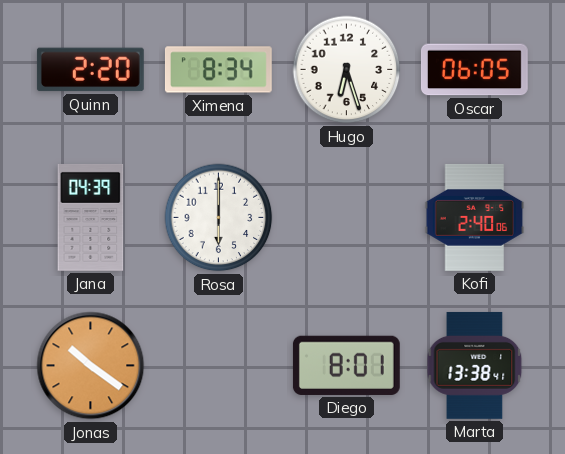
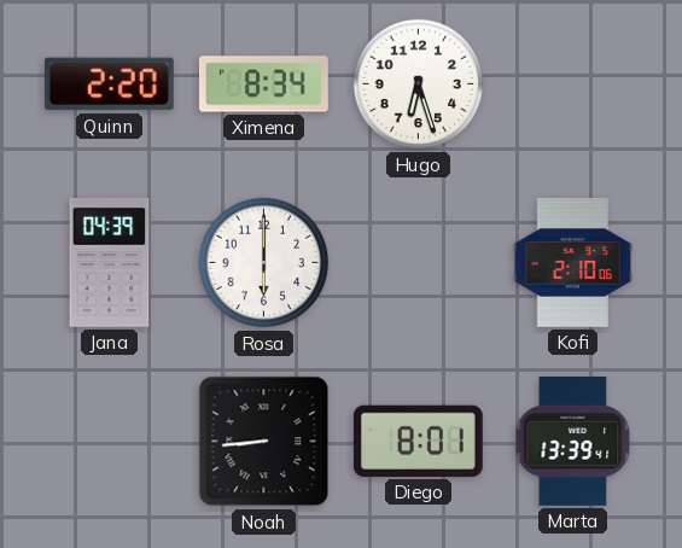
Oscar: 06:05 -> none
Kofi: 2:40 -> 2:10
Jonas: 10:21 -> none
Noah: none -> 8:44
Marta: 13:38 -> 13:39
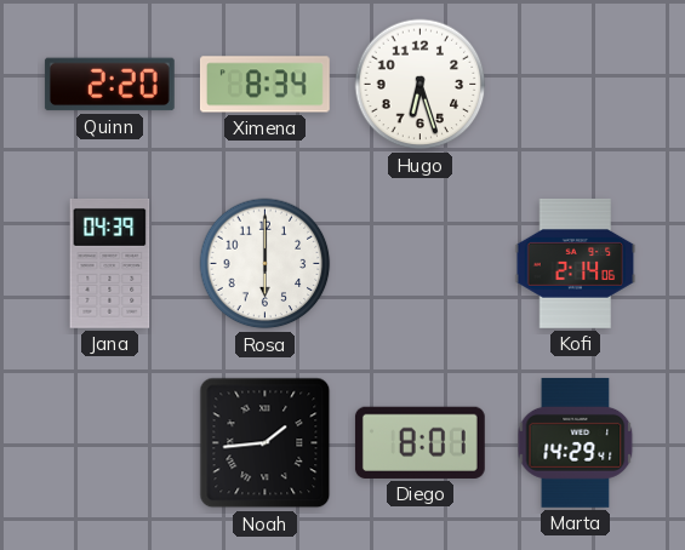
Kofi: 2:10 -> 2:14
Noah: 8:44 -> 1:44
Marta: 13:39 -> 14:29
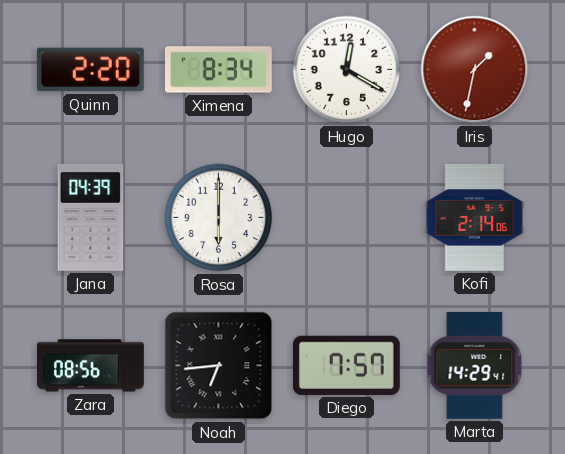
Hugo: 6:27 -> 12:20
Iris: none -> 1:32
Zara: none -> 08:56
Noah: 1:44 -> 6:44
Diego: 8:01 -> 7:57
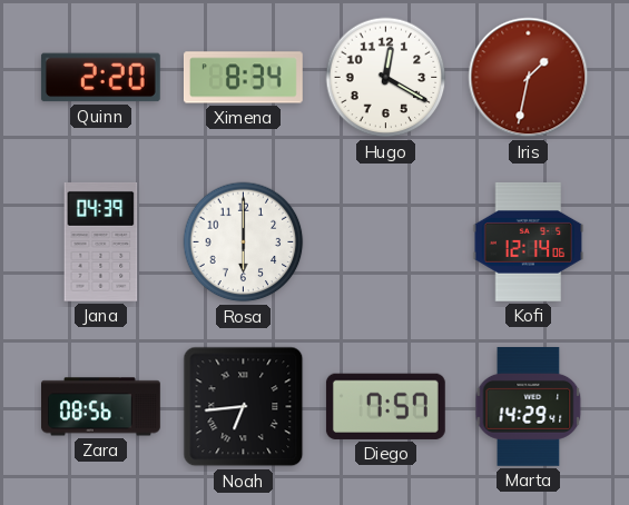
Kofi: 2:14 -> 12:14
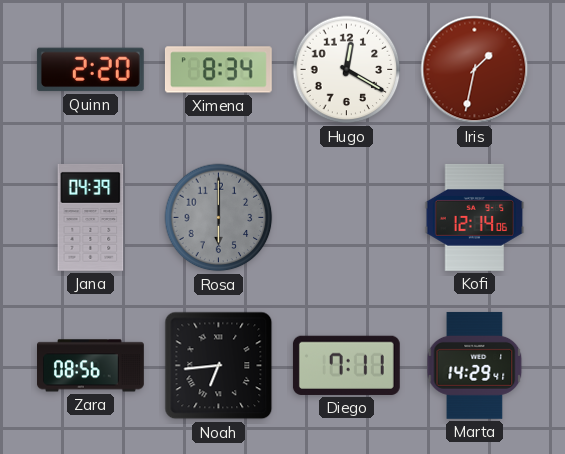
Rosa dial: white -> grey
Diego: 7:57 -> 7:11
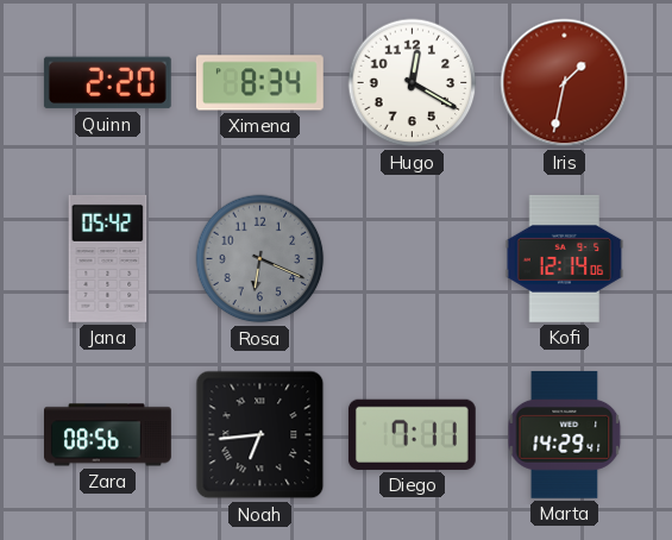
Jana: 04:39 -> 05:42
Rosa: 6:00 -> 6:19
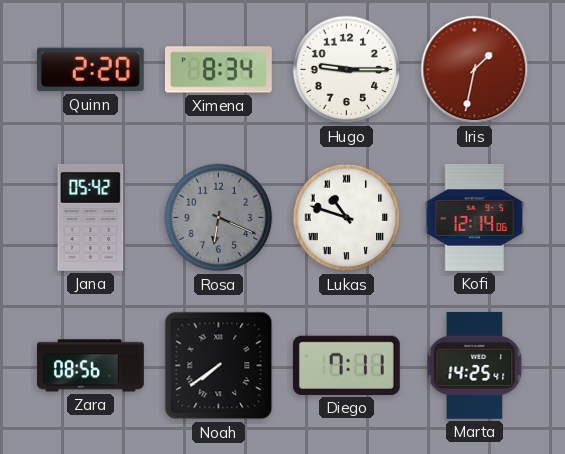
Hugo: 12:20 -> 9:15
Lukas: none -> 10:48
Noah: 6:44 -> 7:39
Marta: 14:29 -> 14:25
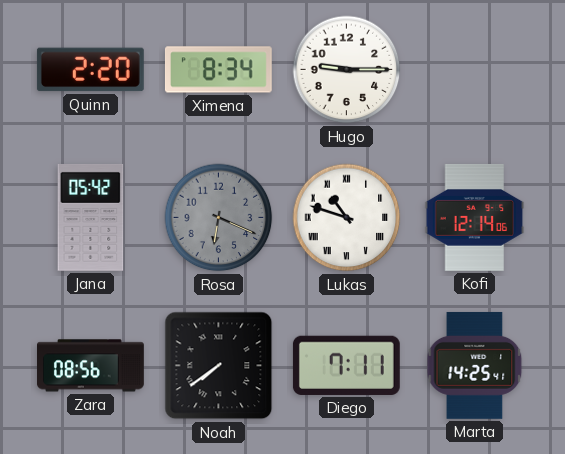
Iris: 1:32 -> none
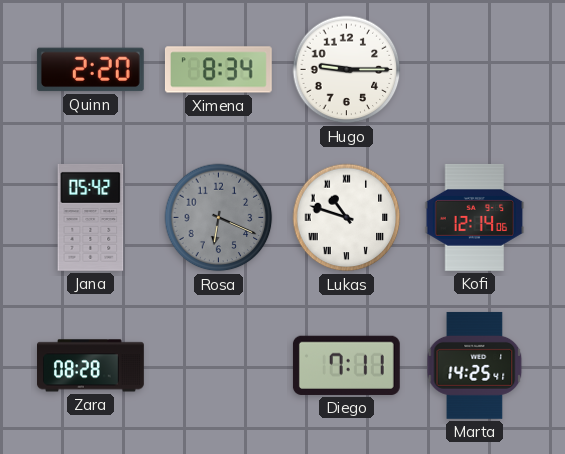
Zara: 08:56 -> 08:28
Noah: 7:39 -> none
